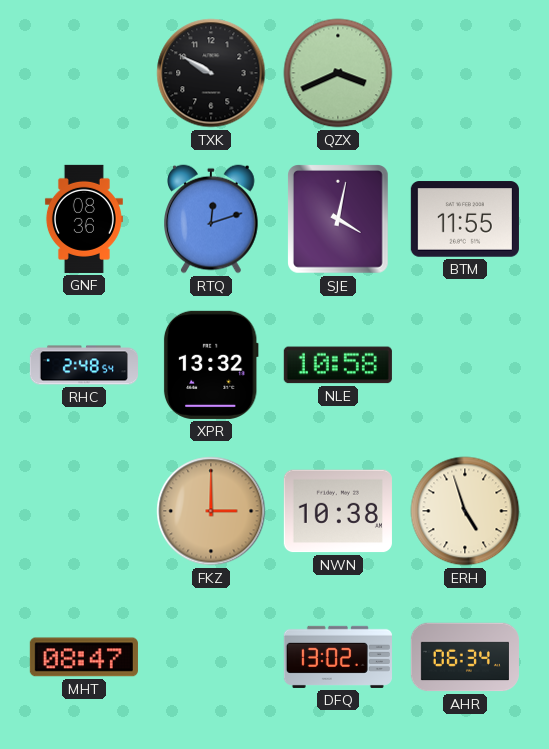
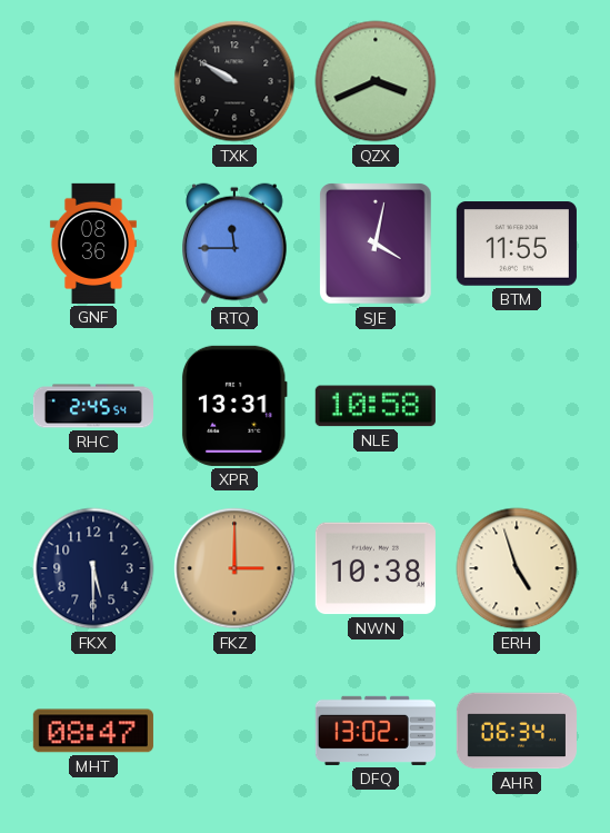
RTQ: 12:12 -> 11:45
RHC: 2:48 -> 2:45
XPR: 13:32 -> 13:31
FKX: none -> 5:30
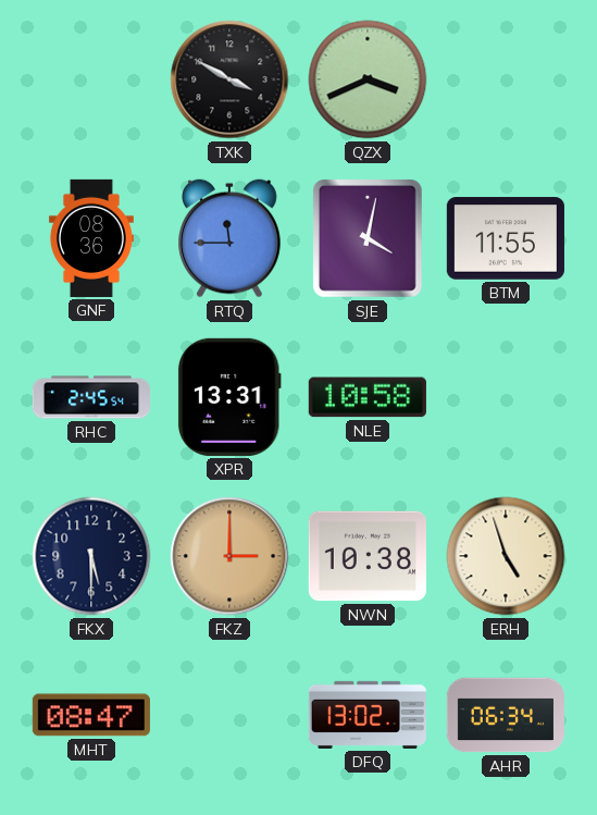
TXK: 9:50 -> 3:50
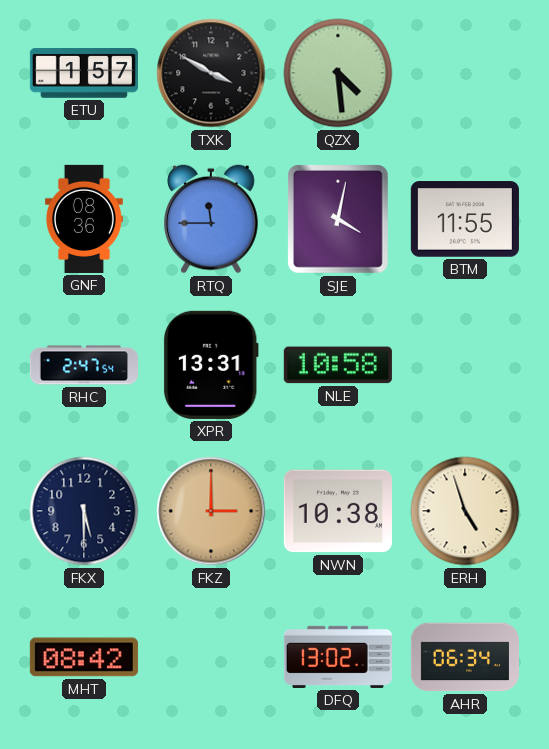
ETU: none -> 1:57
QZX: 3:41 -> 4:29
RHC: 2:45 -> 2:47
MHT: 08:47 -> 08:42
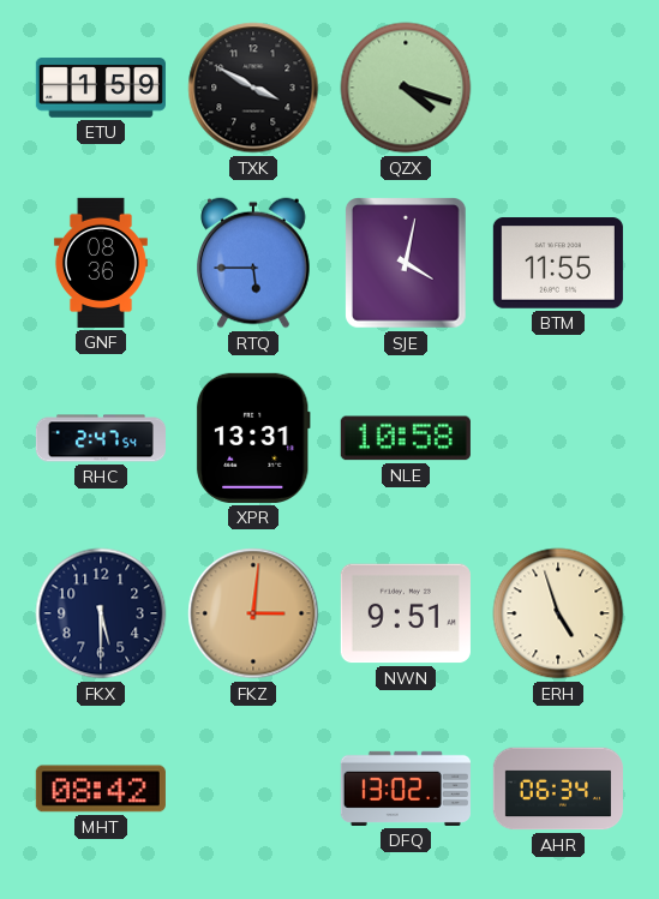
ETU: 1:57 -> 1:59
QZX: 4:29 -> 4:18
RTQ: 11:45 -> 5:45
FKZ: 3:00 -> 3:01
NWN: 10:38 -> 9:51
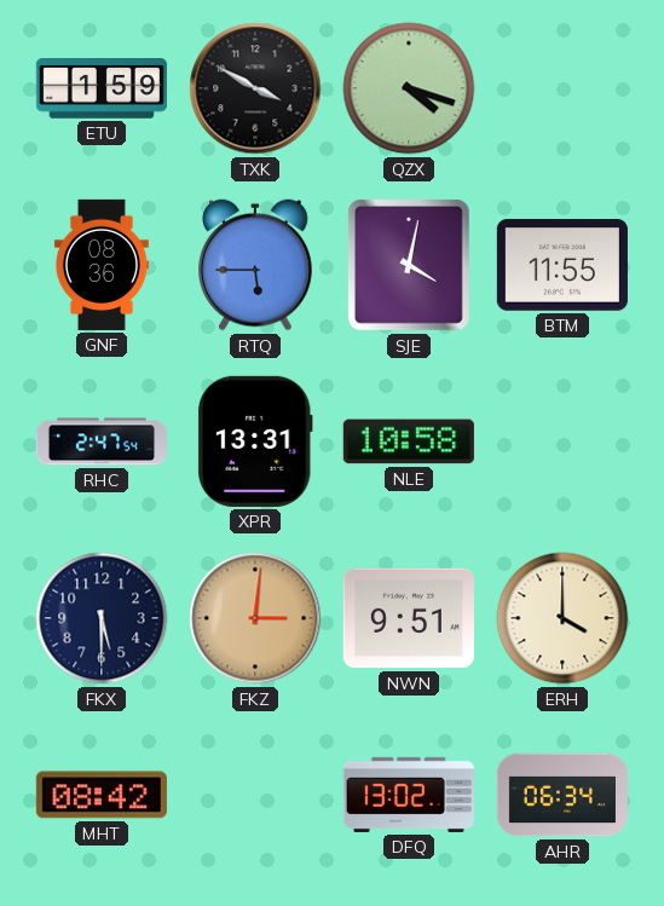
ERH: 4:57 -> 4:00
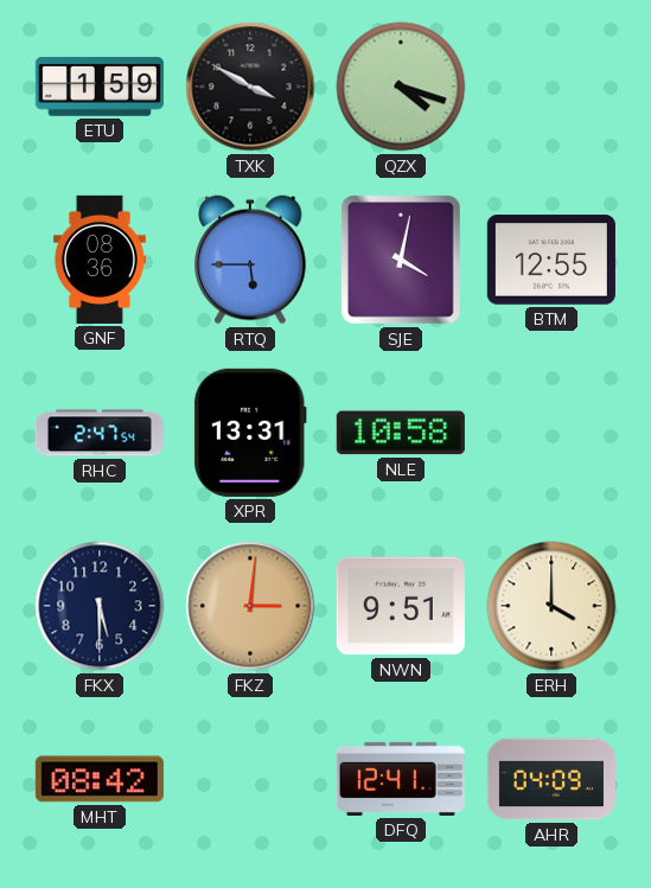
BTM: 11:55 -> 12:55
DFQ: 13:02 -> 12:41
AHR: 06:34 -> 04:09
